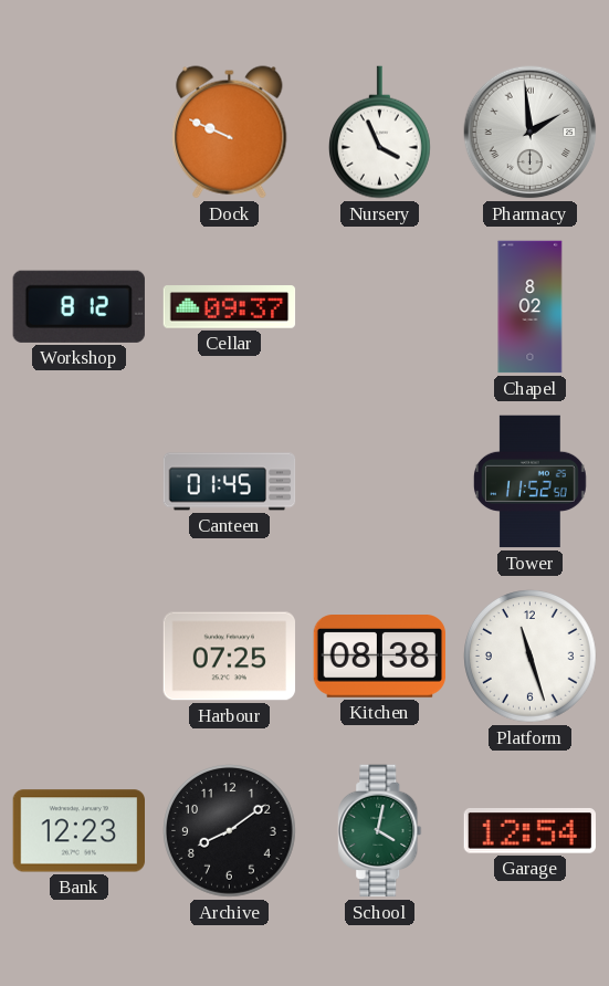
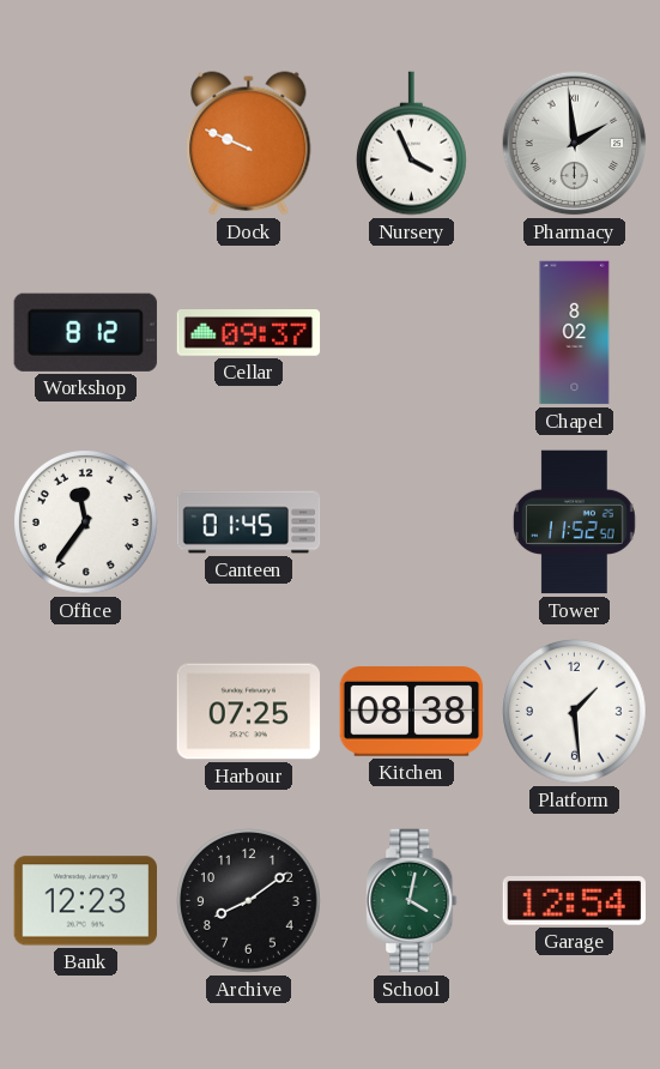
Office: none -> 11:36
Platform: 11:27 -> 1:29
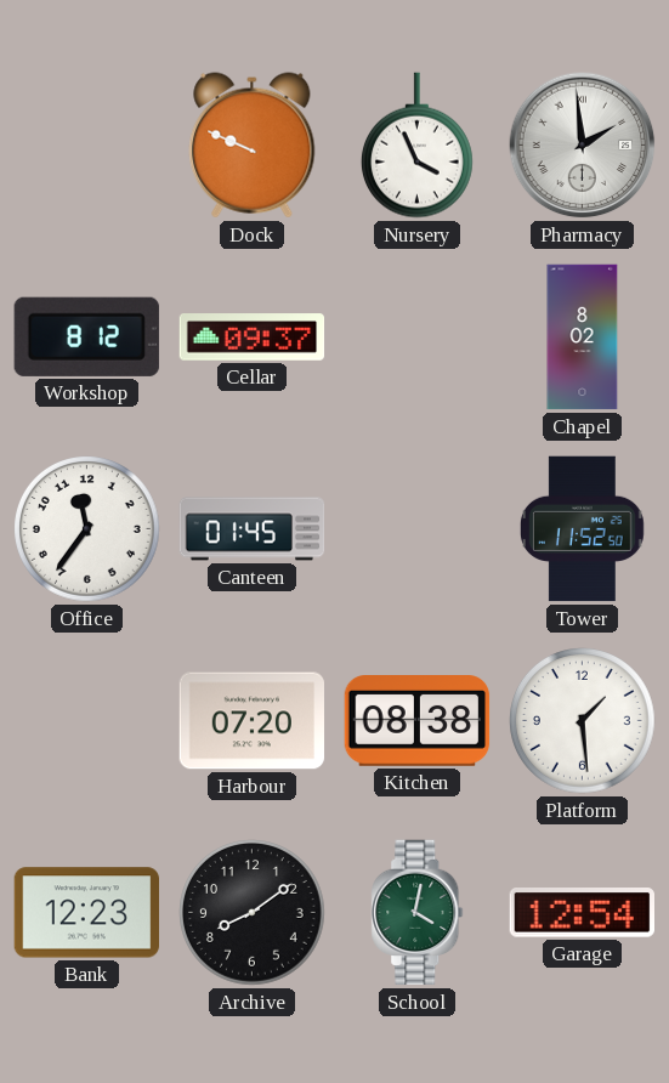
Harbour: 07:25 -> 07:20
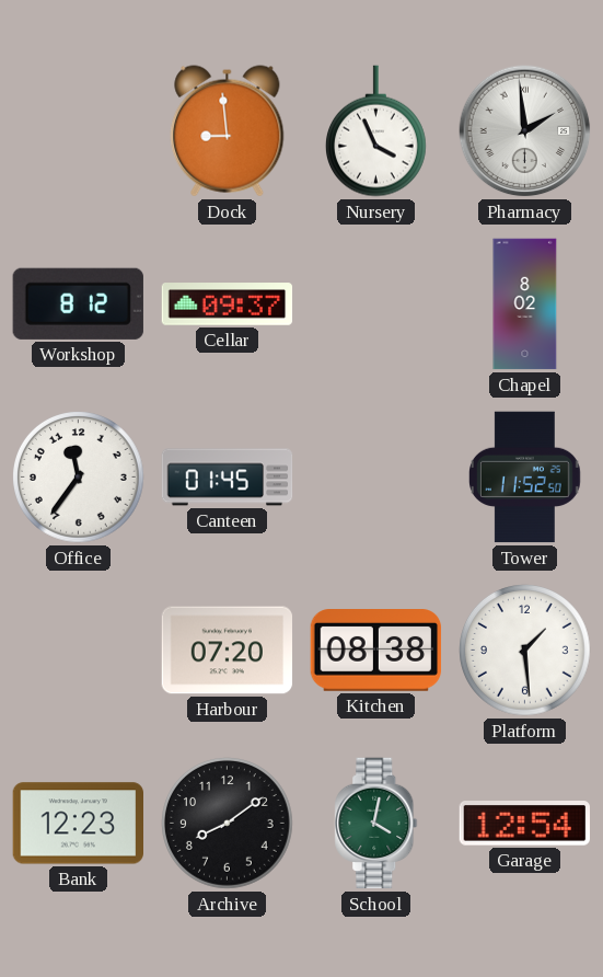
Dock: 9:49 -> 8:59
